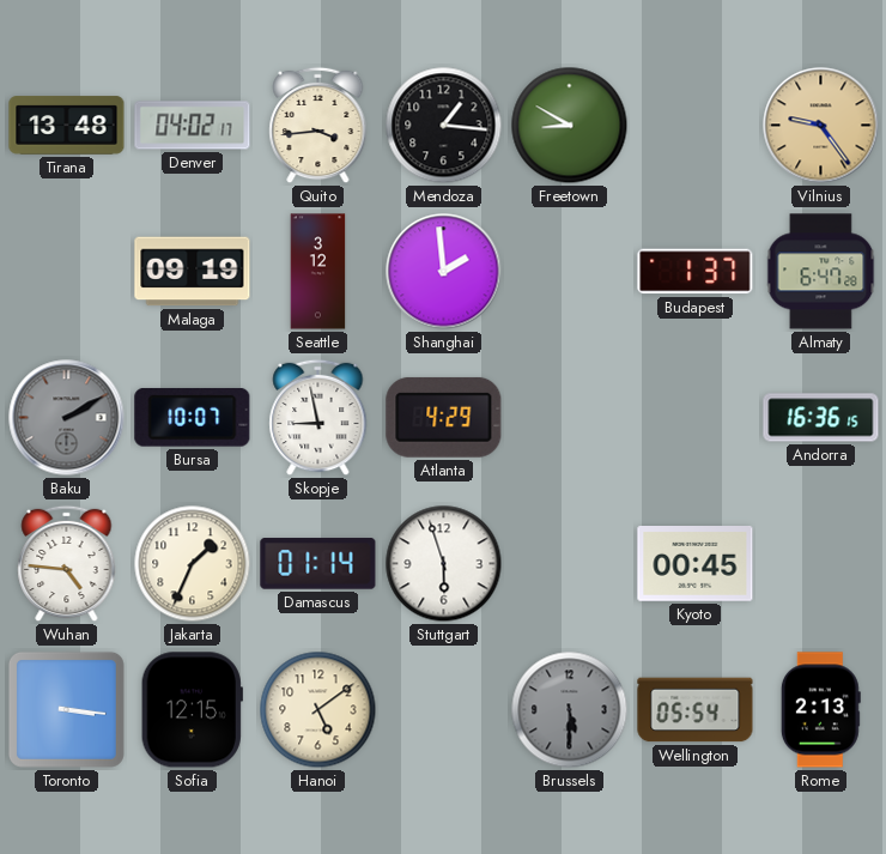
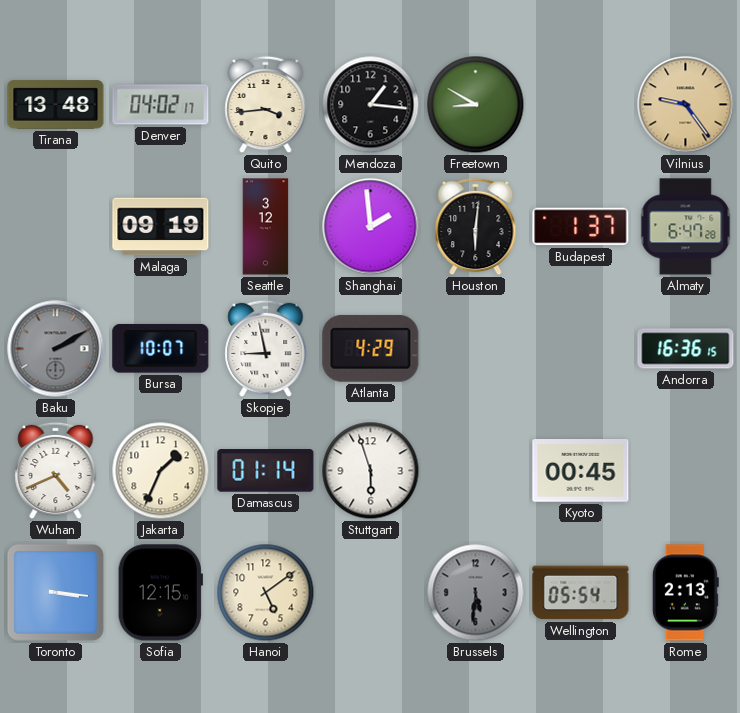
Houston: none -> 6:01
Wuhan: 4:46 -> 4:41
Brussels: 5:30 -> 5:31
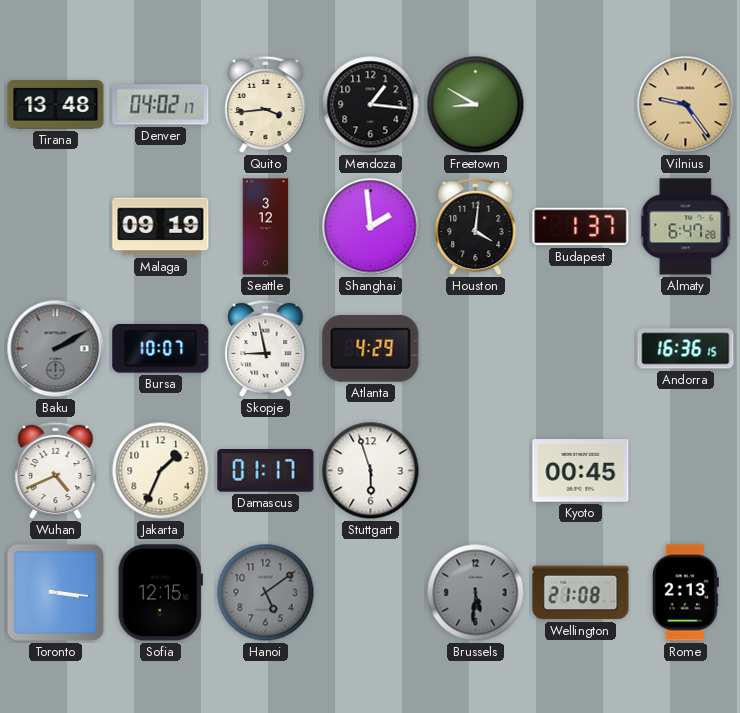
Houston: 6:01 -> 4:01
Damascus: 01:14 -> 01:17
Hanoi dial: cream -> grey
Wellington: 05:54 -> 21:08
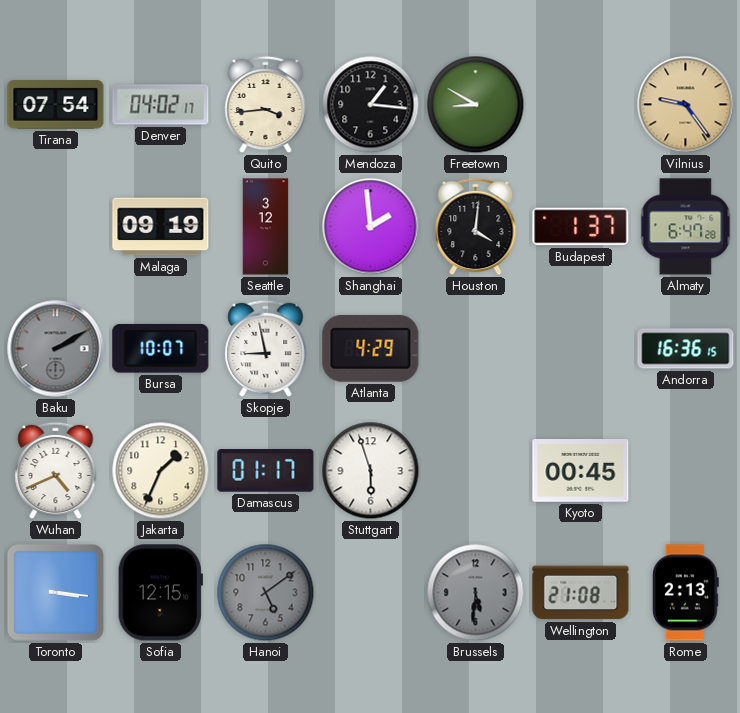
Tirana: 13:48 -> 07:54
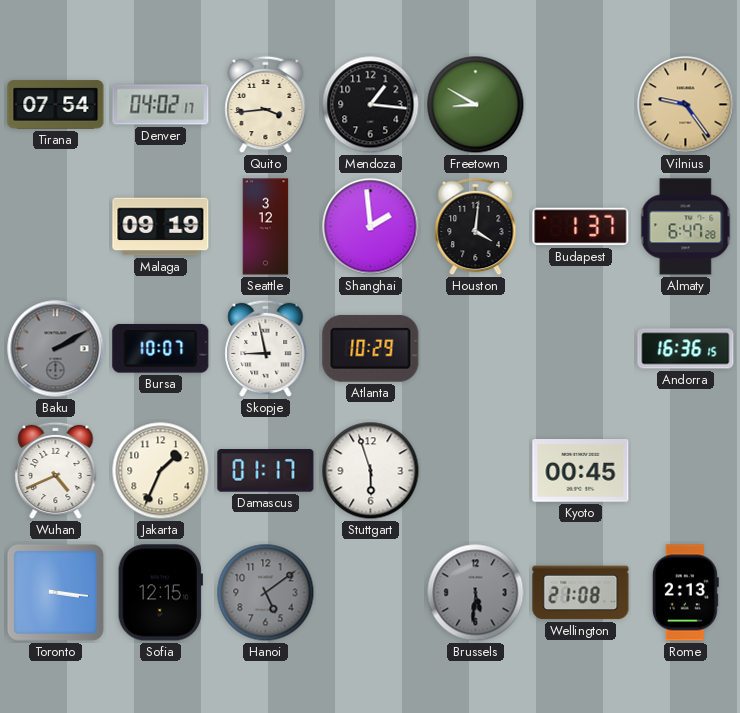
Atlanta: 4:29 -> 10:29
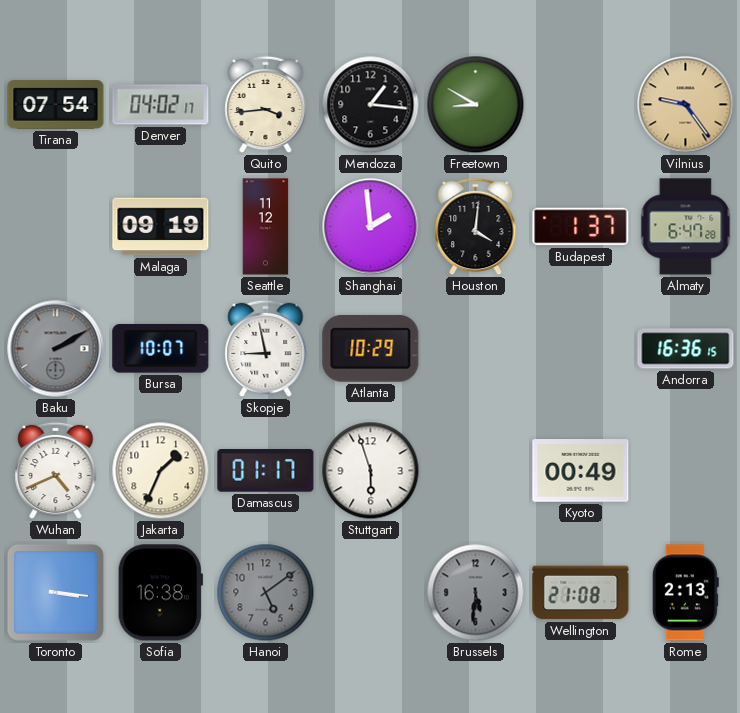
Seattle: 3:12 -> 11:12
Kyoto: 00:45 -> 00:49
Sofia: 12:15 -> 16:38
